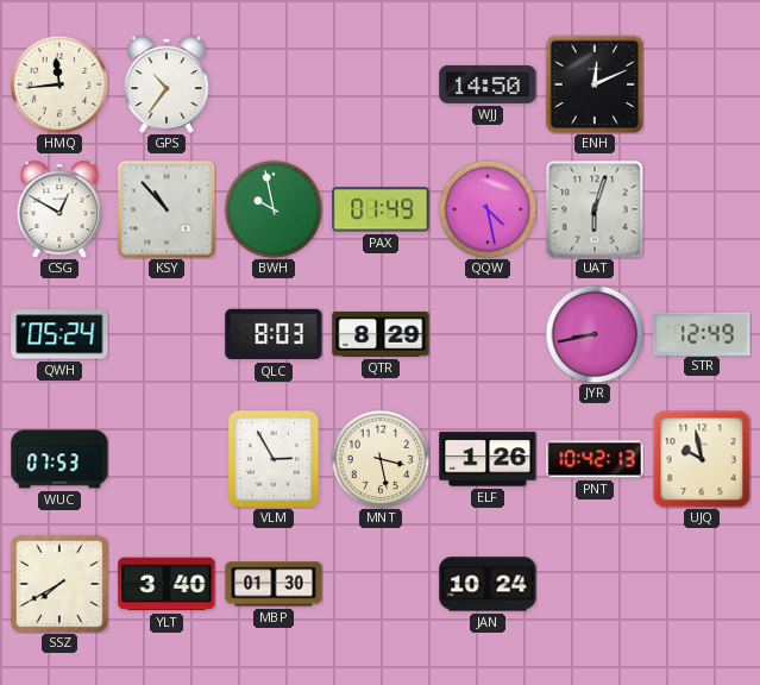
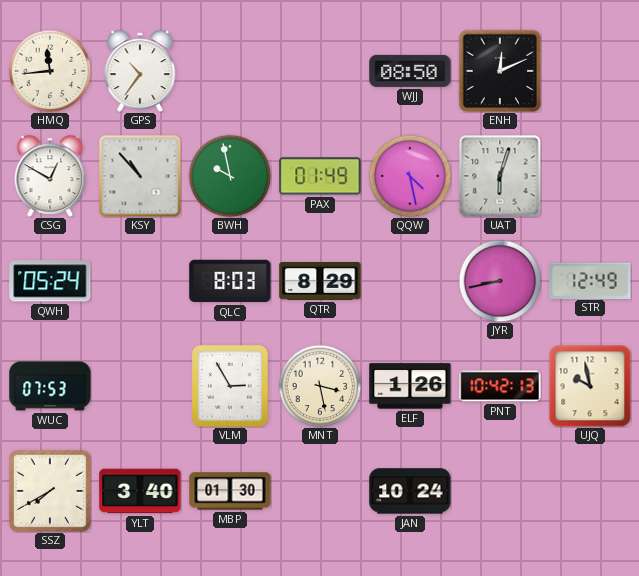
WJJ: 14:50 -> 08:50
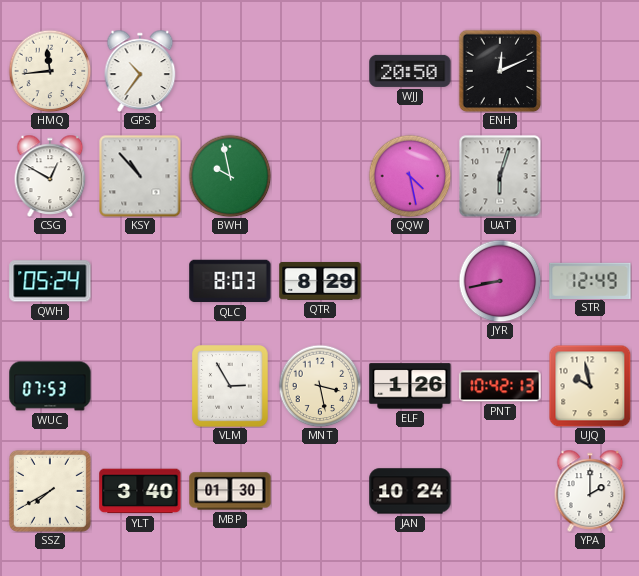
WJJ: 08:50 -> 20:50
PAX: 01:49 -> none
YPA: none -> 2:00
